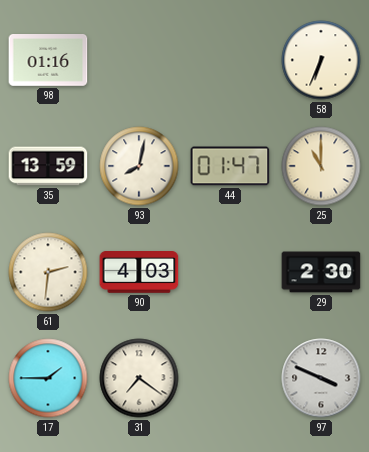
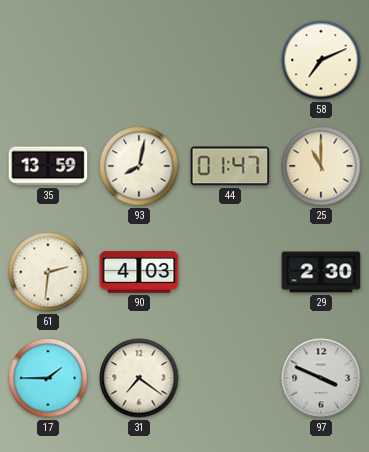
98: 01:16 -> none
58: 6:34 -> 7:11
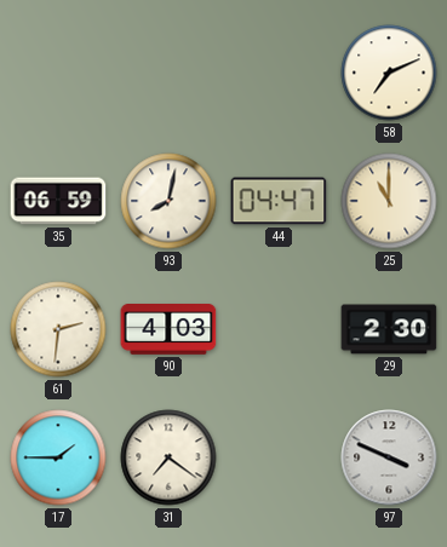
35: 13:59 -> 06:59
44: 01:47 -> 04:47
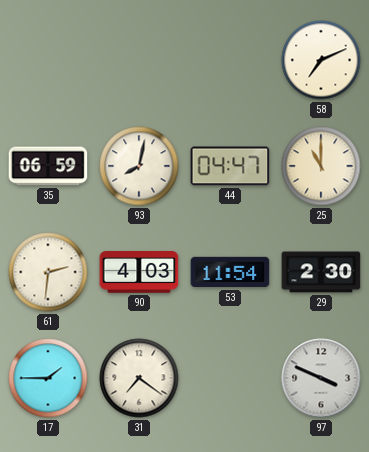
53: none -> 11:54
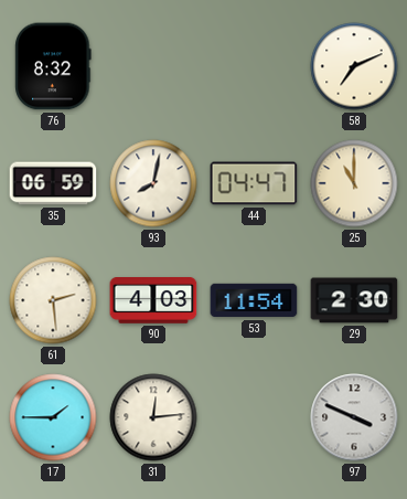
76: none -> 8:32
61: 2:31 -> 2:29
31: 7:21 -> 12:14
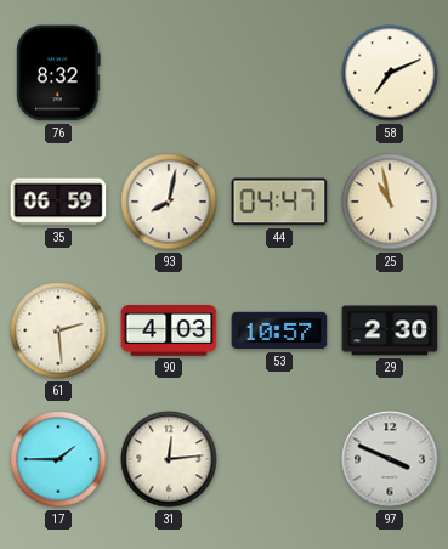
25: 11:00 -> 10:58
53: 11:54 -> 10:57
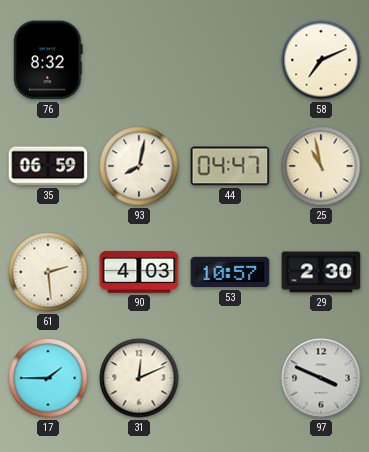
31: 12:14 -> 12:11
